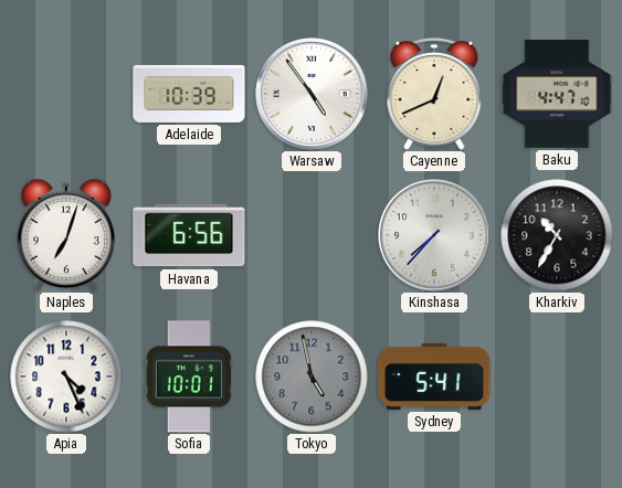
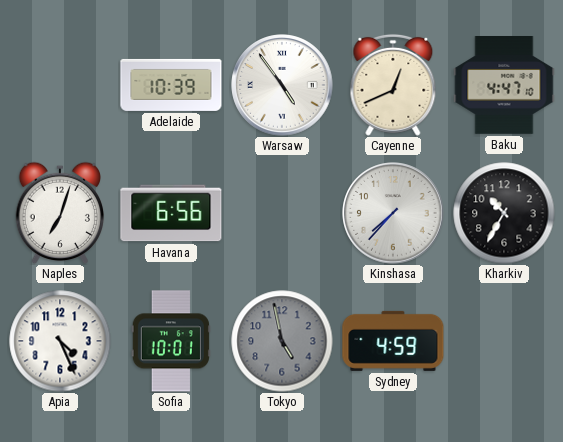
Sydney: 5:41 -> 4:59
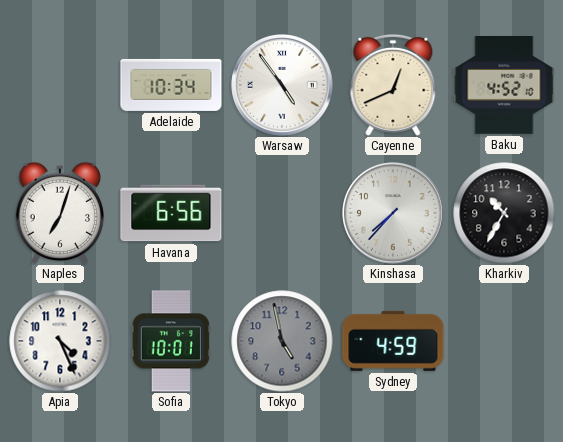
Adelaide: 10:39 -> 10:34
Baku: 4:47 -> 4:52
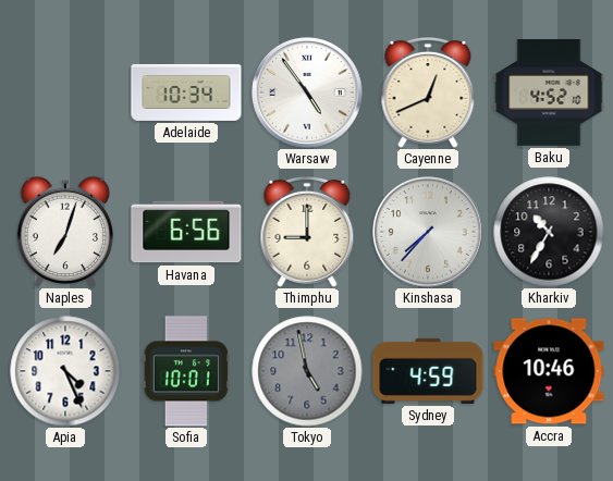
Thimphu: none -> 9:00
Accra: none -> 10:46
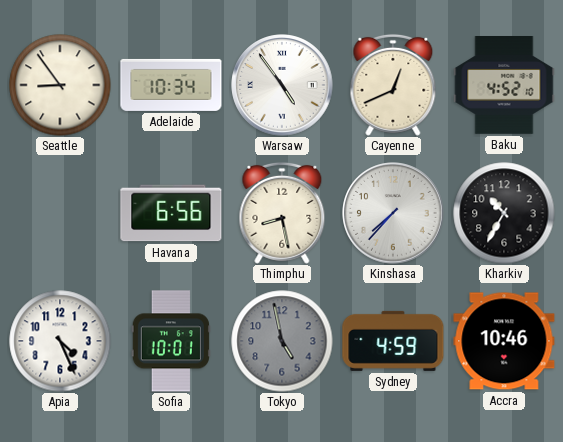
Seattle: none -> 8:54
Naples: 7:03 -> none
Thimphu: 9:00 -> 8:28
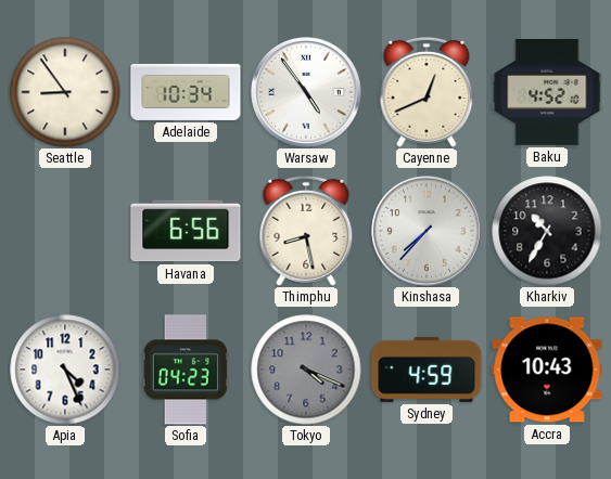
Sofia: 10:01 -> 04:23
Tokyo: 4:58 -> 4:19
Accra: 10:46 -> 10:43
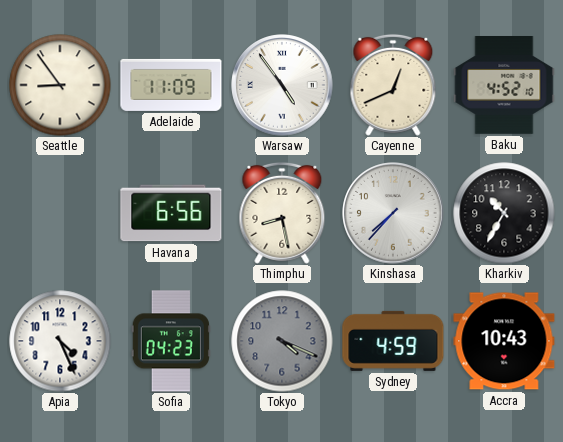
Adelaide: 10:34 -> 11:09
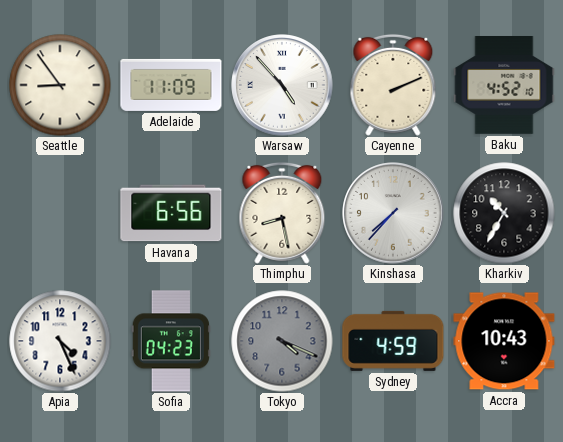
Warsaw: 4:54 -> 4:53
Cayenne: 12:41 -> 2:11
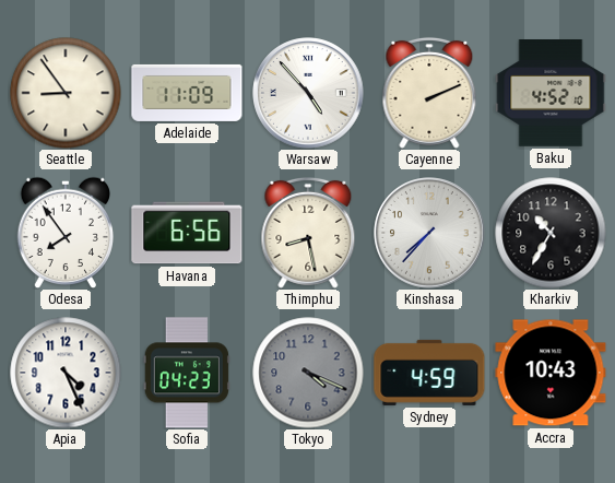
Odesa: none -> 7:54
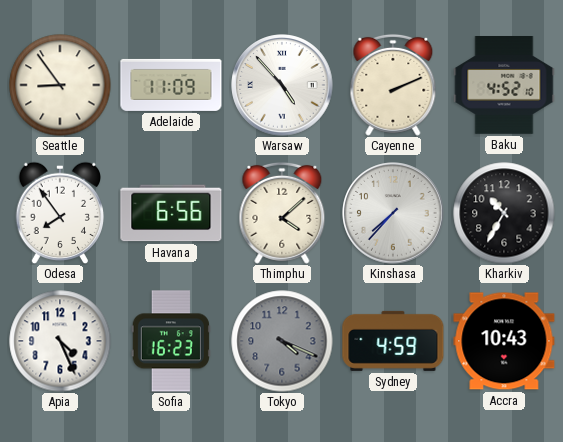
Thimphu: 8:28 -> 4:08
Sofia: 04:23 -> 16:23
